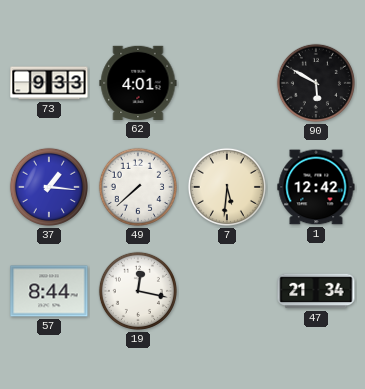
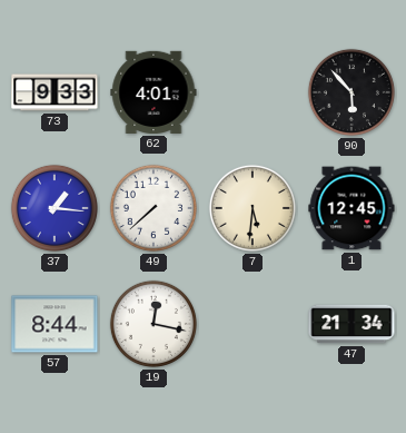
90: 5:50 -> 5:53
1: 12:42 -> 12:45
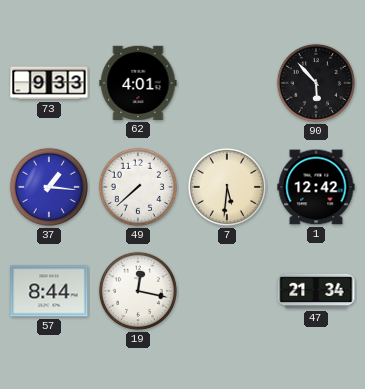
1: 12:45 -> 12:42
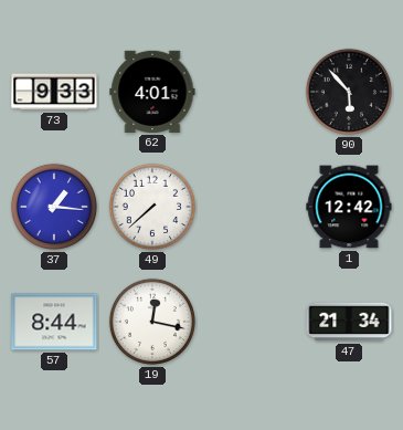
7: 5:31 -> none
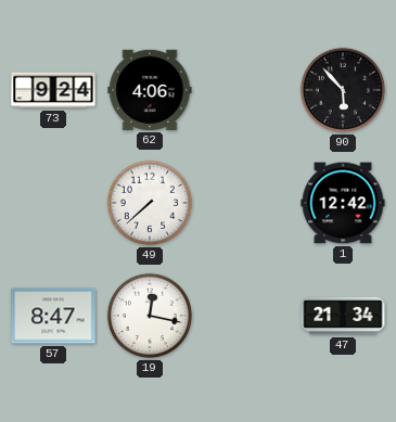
73: 9:33 -> 9:24
62: 4:01 -> 4:06
37: 1:16 -> none
57: 8:44 -> 8:47
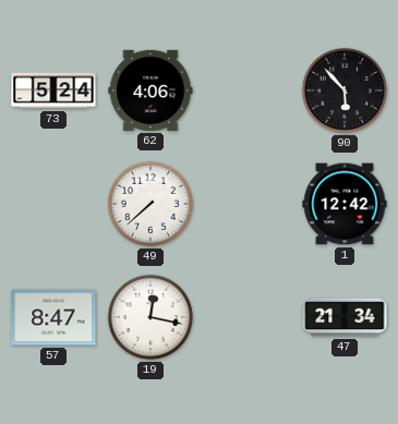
73: 9:24 -> 5:24
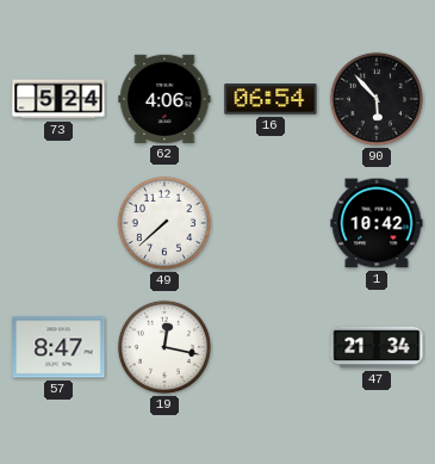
16: none -> 06:54
1: 12:42 -> 10:42
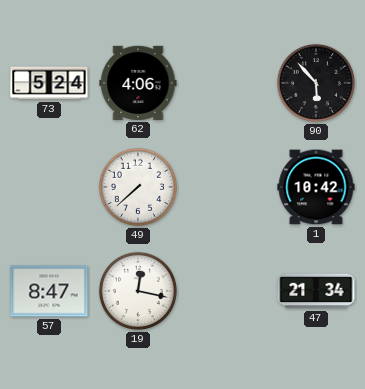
16: 06:54 -> none
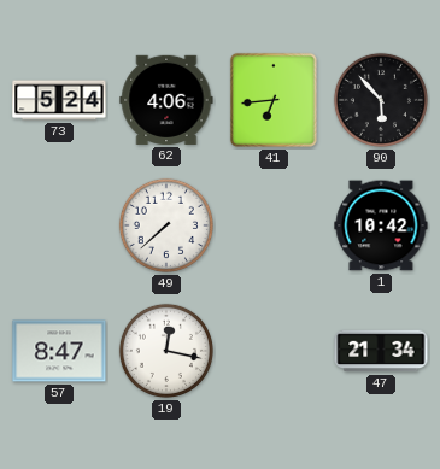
41: none -> 6:44
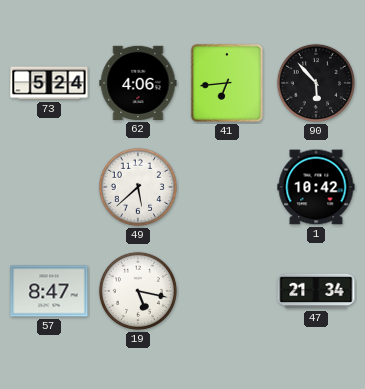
49: 7:38 -> 5:38
19: 12:17 -> 5:17
